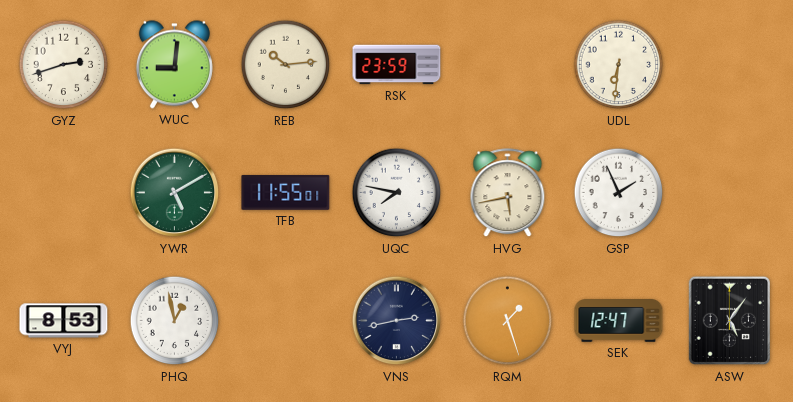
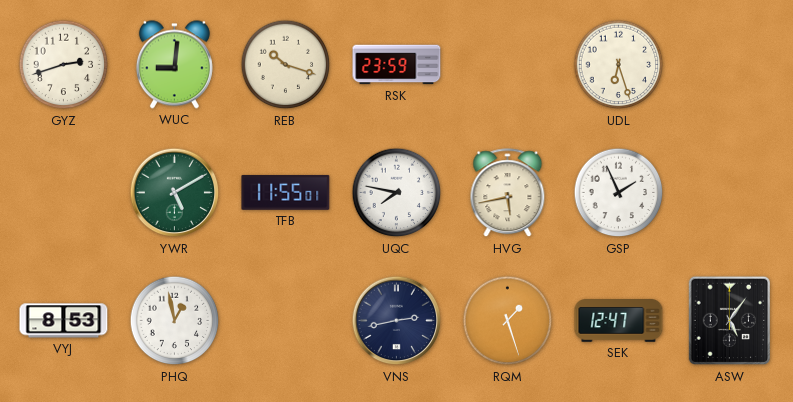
REB: 10:14 -> 10:18
UDL: 6:31 -> 6:27
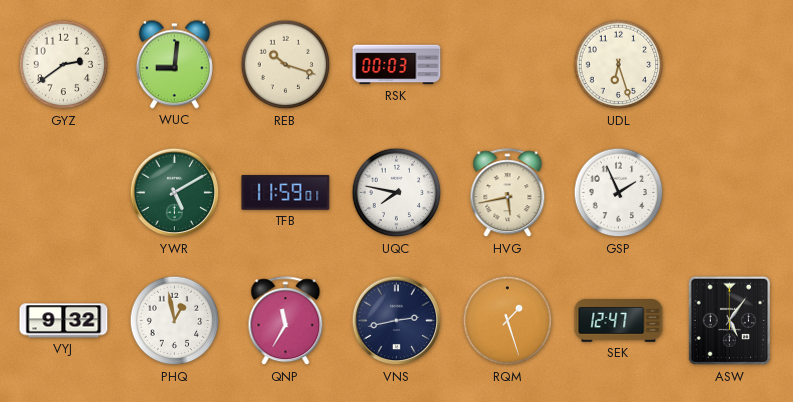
GYZ: 2:42 -> 2:39
RSK: 23:59 -> 00:03
TFB: 11:55 -> 11:59
VYJ: 8:53 -> 9:32
QNP: none -> 11:35
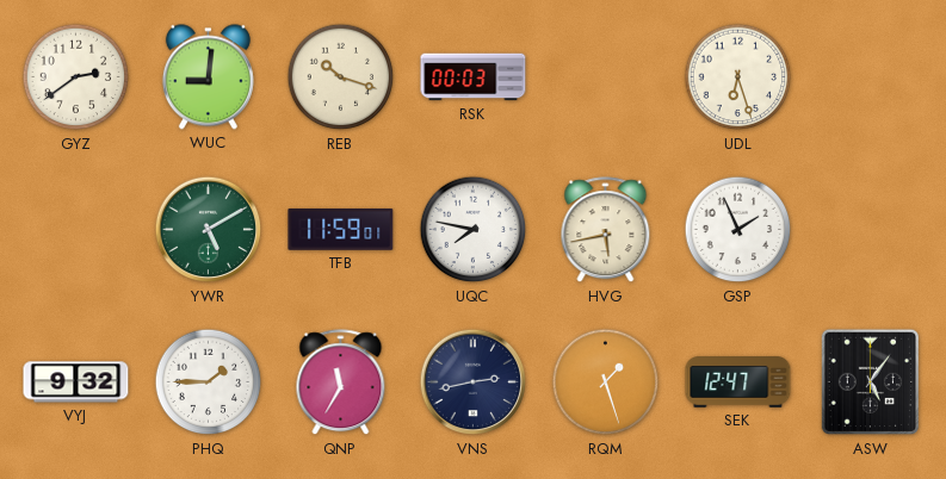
PHQ: 12:58 -> 1:45
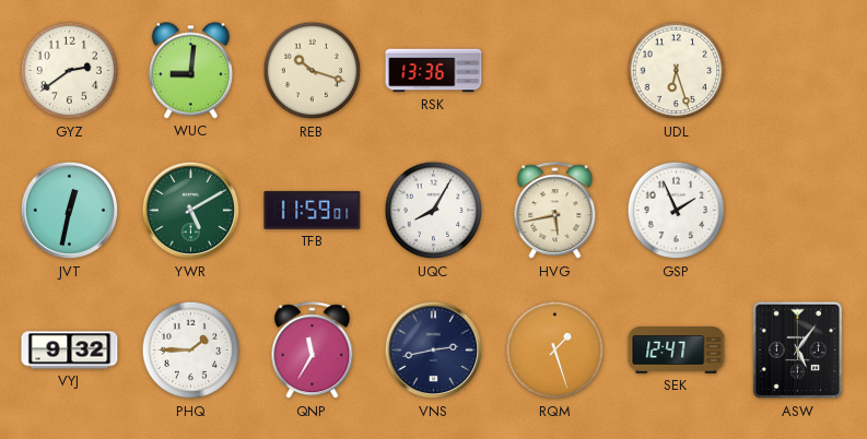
RSK: 00:03 -> 13:36
JVT: none -> 12:32
UQC: 7:47 -> 8:05
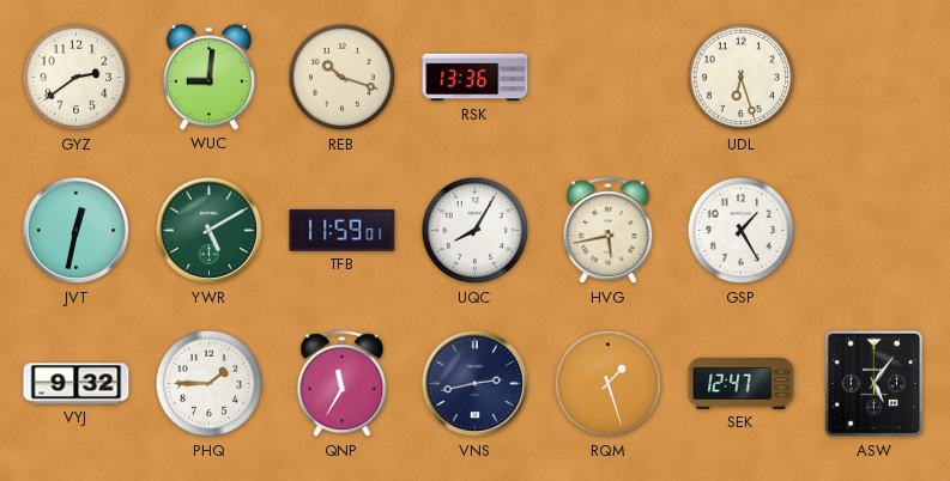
GSP: 1:56 -> 1:25
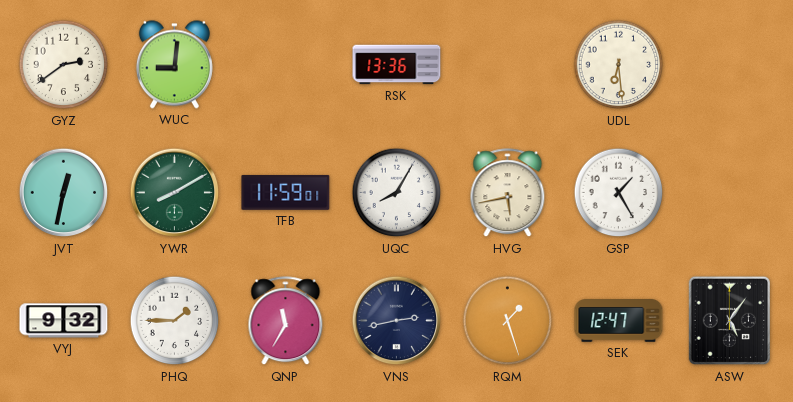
REB: 10:18 -> none
UDL: 6:27 -> 6:29
YWR: 5:10 -> 8:10
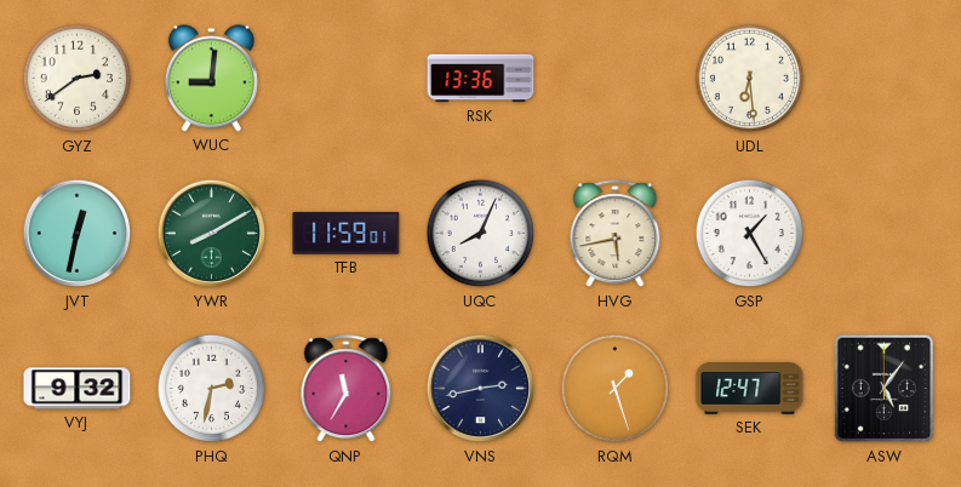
UQC: 8:05 -> 8:04
PHQ: 1:45 -> 2:32
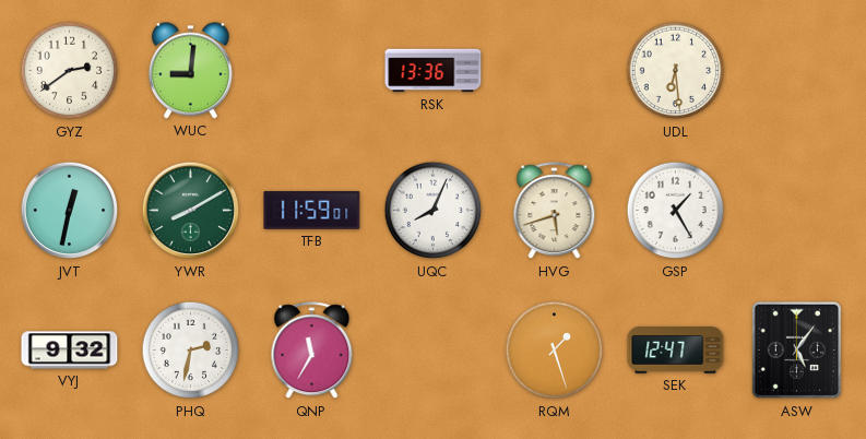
HVG: 5:43 -> 5:42
VNS: 2:43 -> none
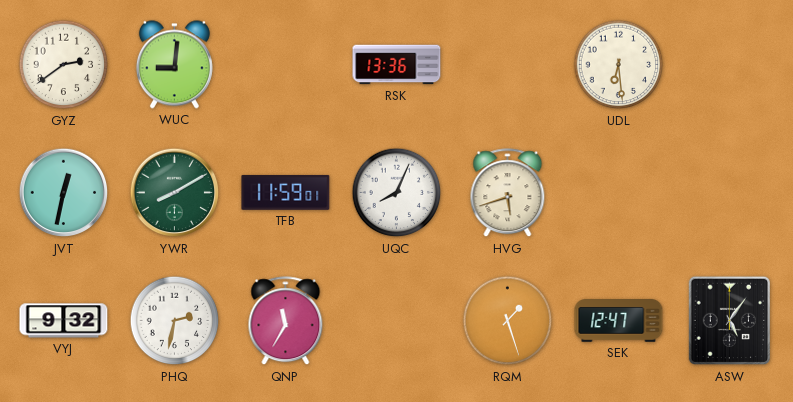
GSP: 1:25 -> none
